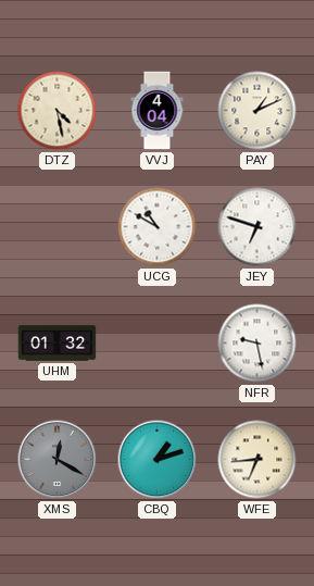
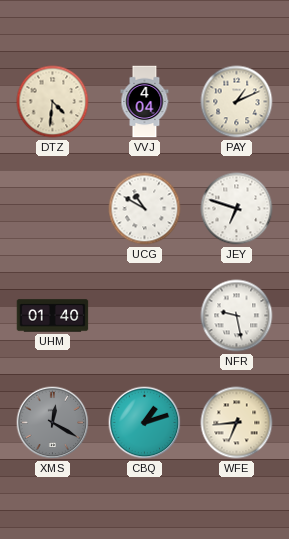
DTZ: 4:28 -> 4:31
UHM: 01:32 -> 01:40
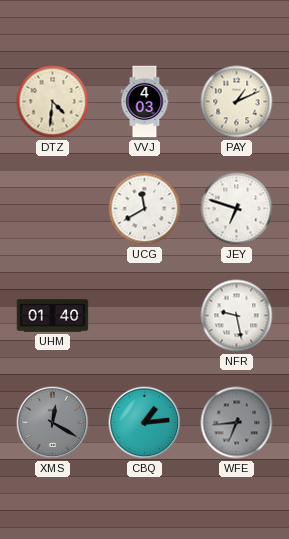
VVJ: 4:04 -> 4:03
UCG: 10:50 -> 11:40
CBQ: 1:12 -> 1:14
WFE dial: cream -> grey
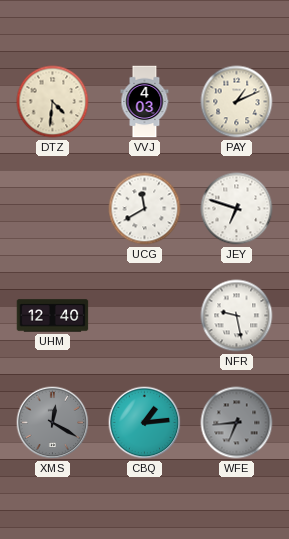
UHM: 01:40 -> 12:40
